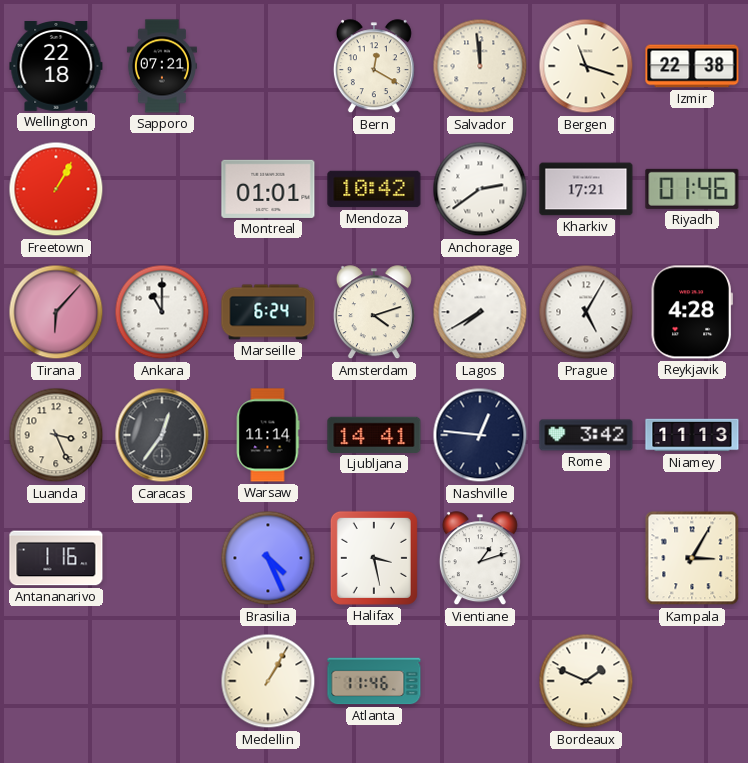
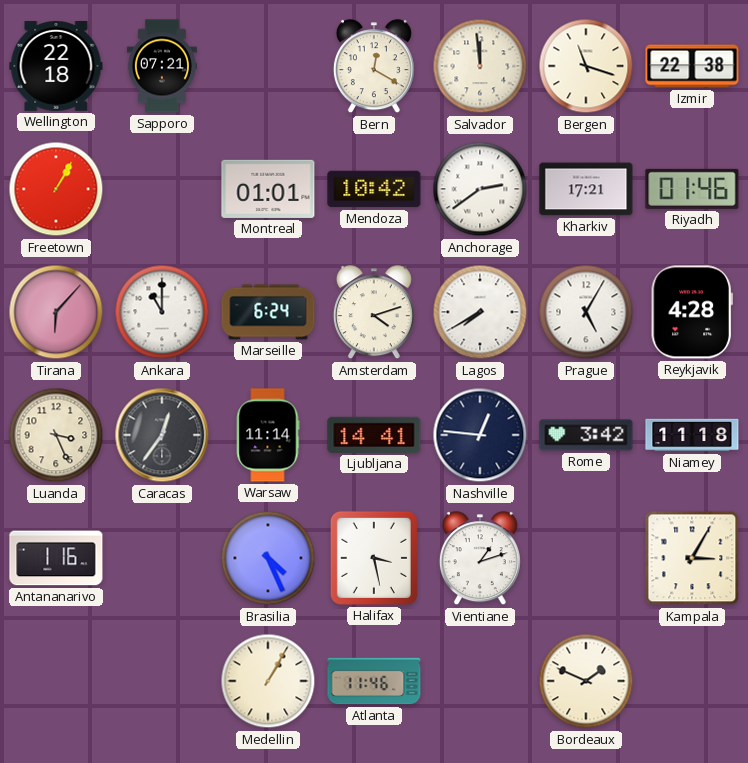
Niamey: 11:13 -> 11:18
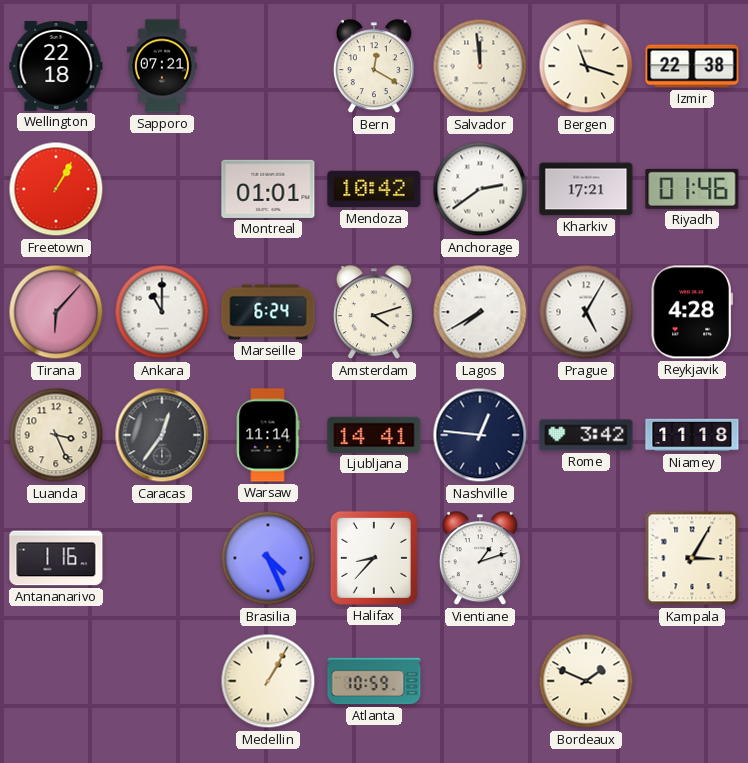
Halifax: 3:28 -> 8:37
Atlanta: 11:46 -> 10:59
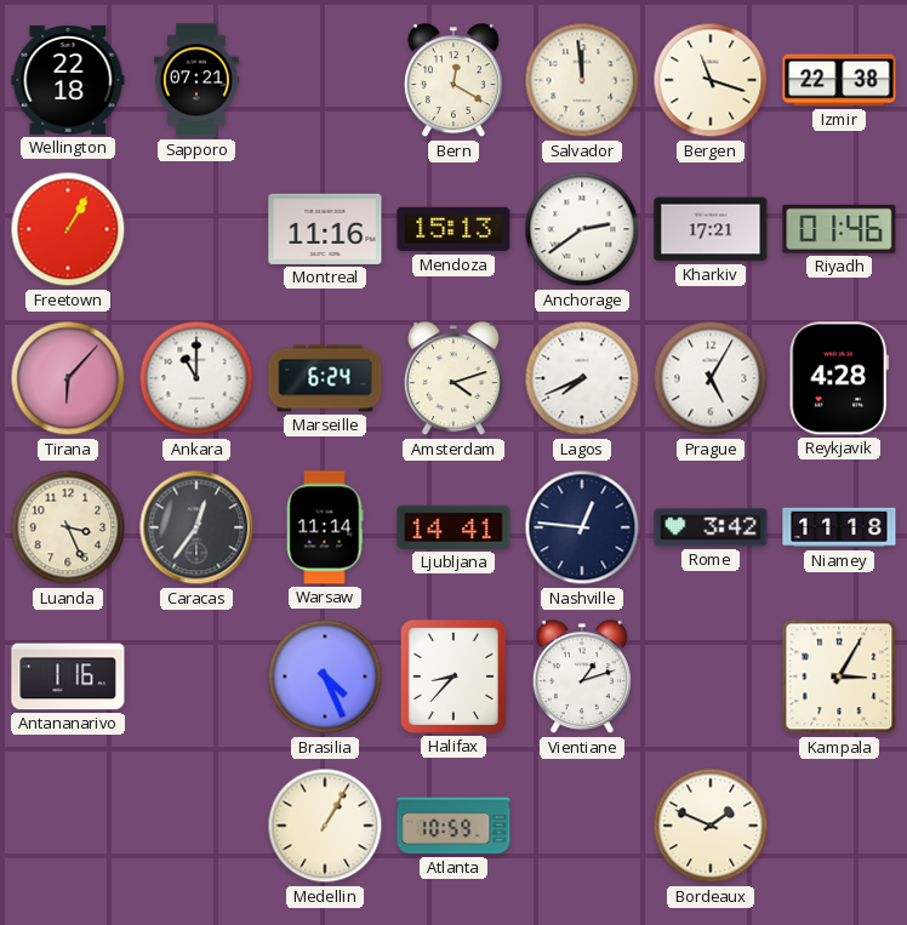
Montreal: 01:01 -> 11:16
Mendoza: 10:42 -> 15:13
Lagos: 7:40 -> 7:41
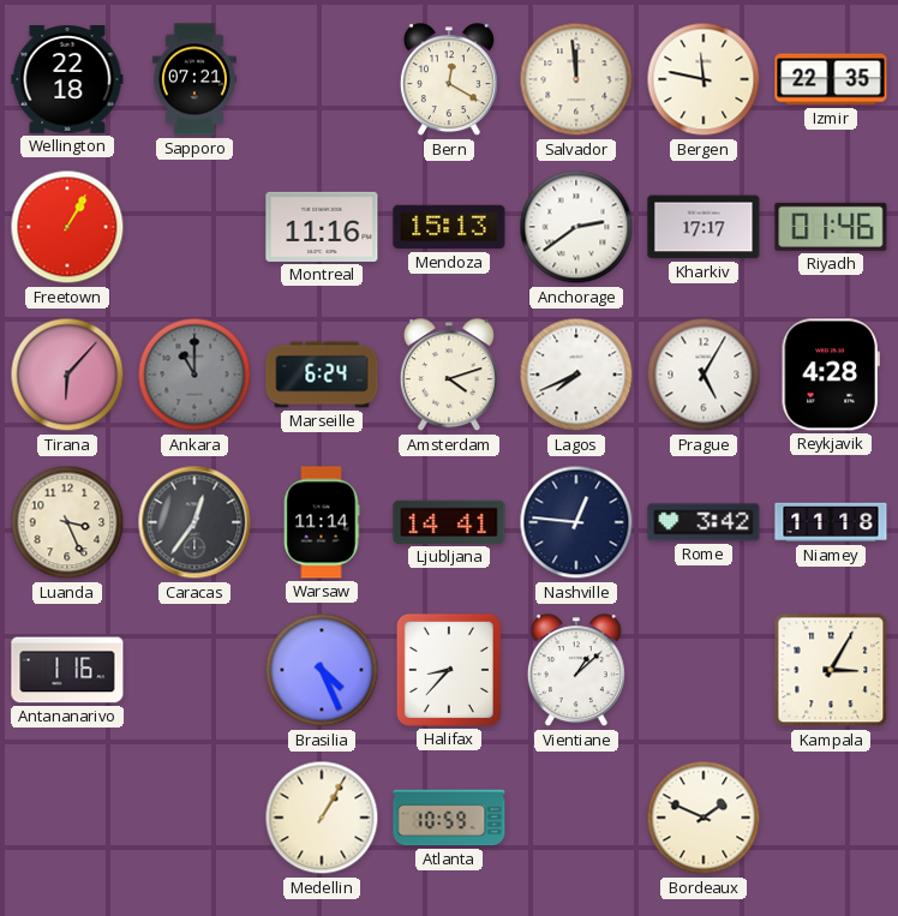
Bergen: 11:18 -> 11:47
Izmir: 22:38 -> 22:35
Kharkiv: 17:21 -> 17:17
Ankara dial: white -> grey
Vientiane: 1:12 -> 1:08
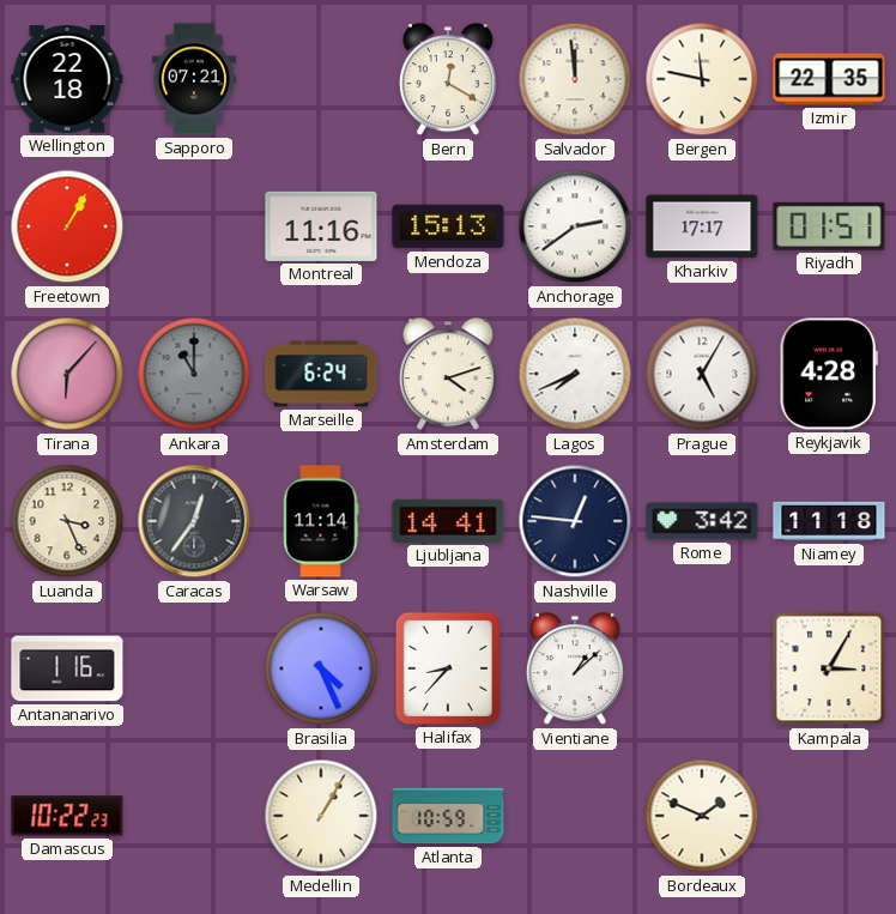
Riyadh: 01:46 -> 01:51
Damascus: none -> 10:22
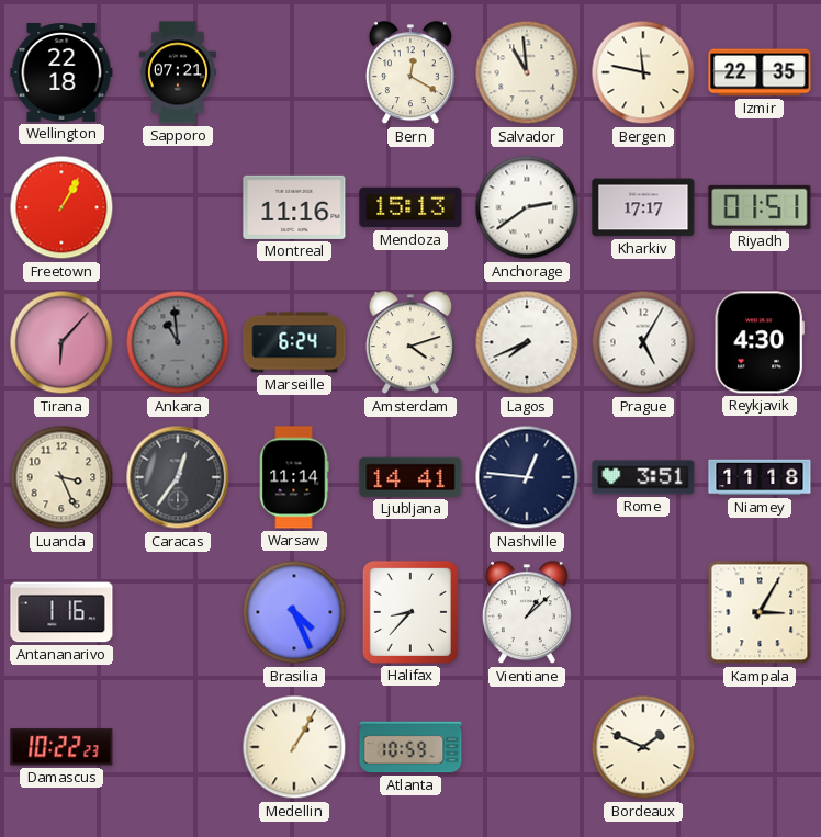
Salvador: 11:59 -> 10:59
Ankara: 11:00 -> 10:59
Reykjavik: 4:28 -> 4:30
Rome: 3:42 -> 3:51
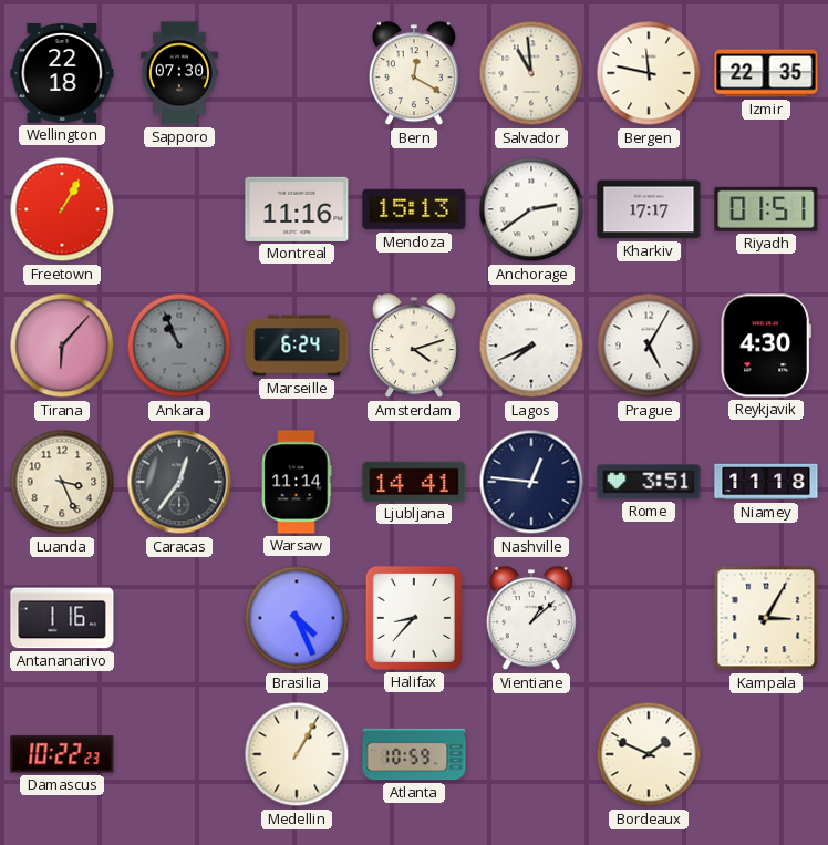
Sapporo: 07:21 -> 07:30
Ankara: 10:59 -> 10:56
